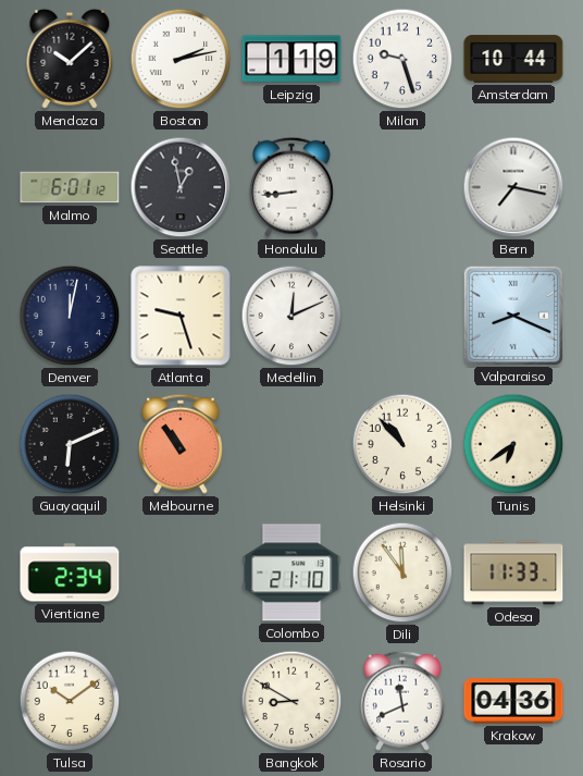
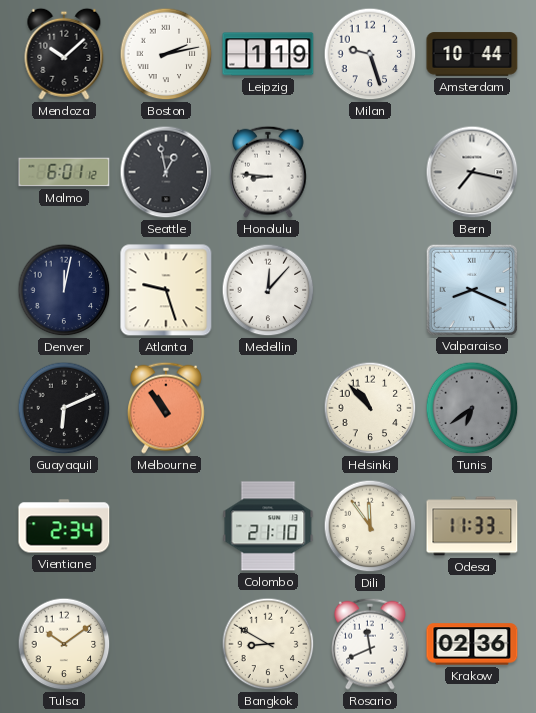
Honolulu: 8:44 -> 8:46
Medellin: 12:11 -> 12:07
Tunis dial: cream -> grey
Krakow: 04:36 -> 02:36
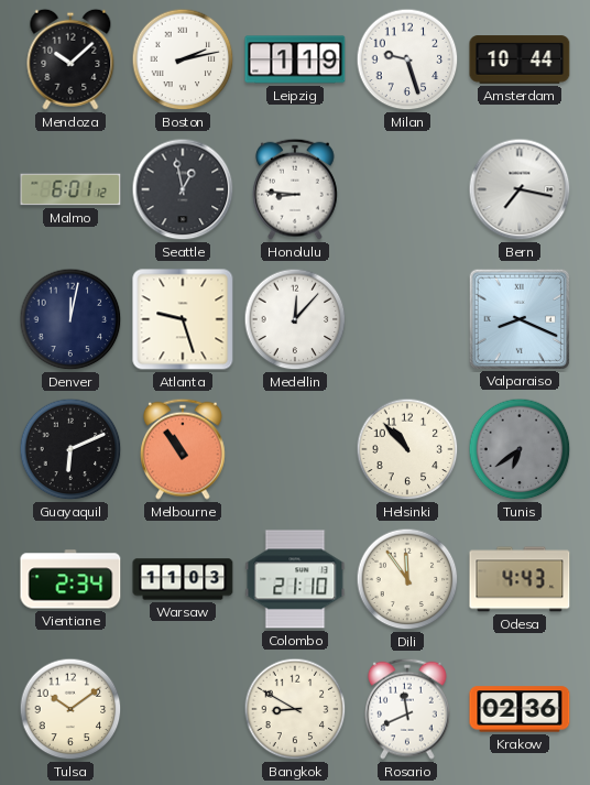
Warsaw: none -> 11:03
Odesa: 11:33 -> 4:43
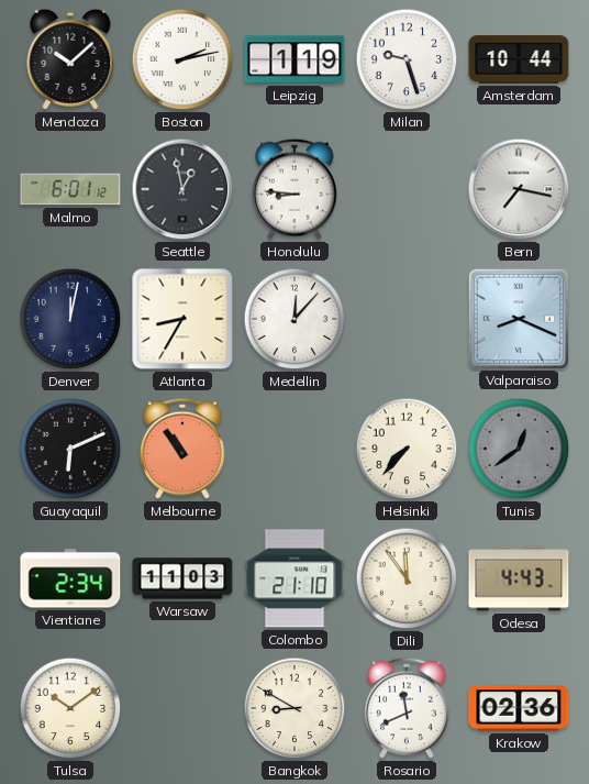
Atlanta: 9:27 -> 8:35
Helsinki: 10:53 -> 7:37
Tunis: 6:39 -> 12:39
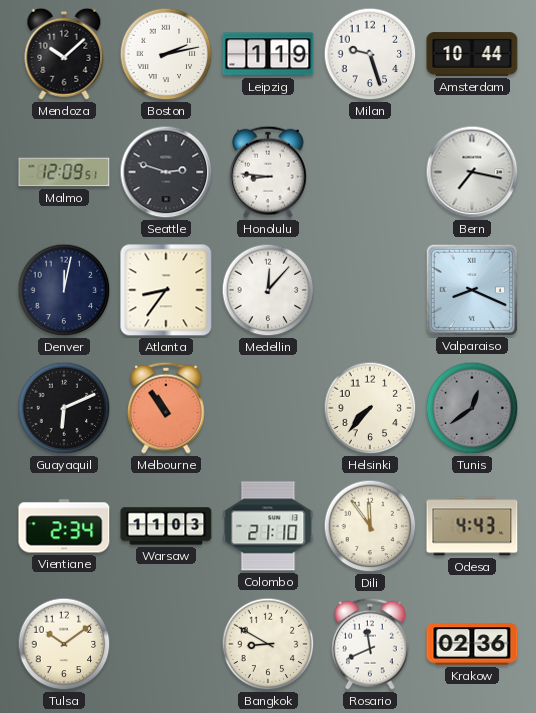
Malmo: 6:01 -> 12:09
Seattle: 12:58 -> 2:48
Atlanta: 8:35 -> 8:36
